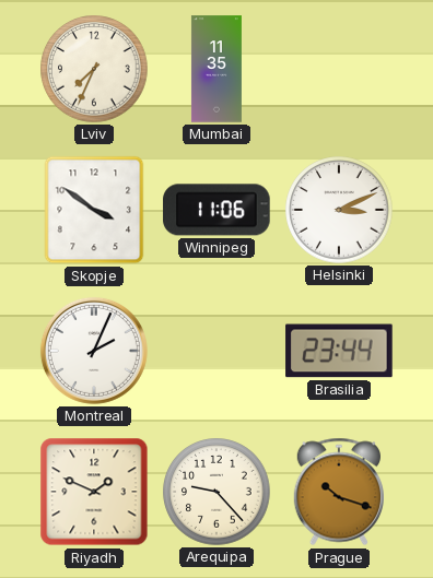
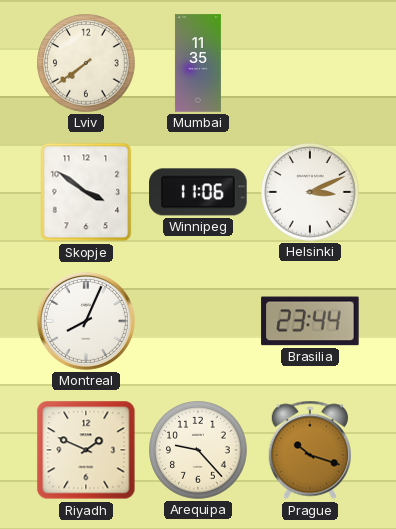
Lviv: 7:34 -> 7:39
Montreal: 2:04 -> 8:04
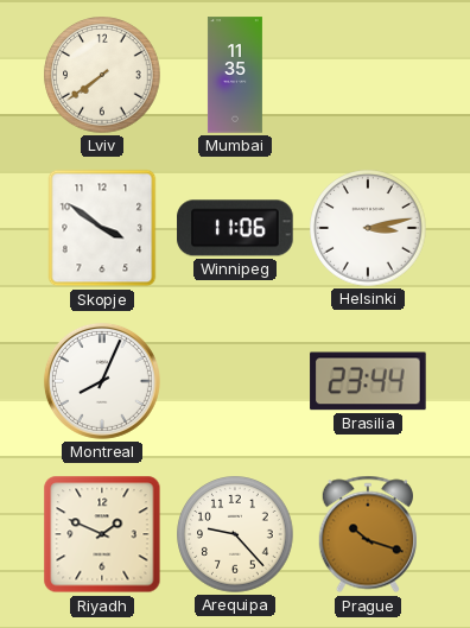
Helsinki: 3:11 -> 3:13
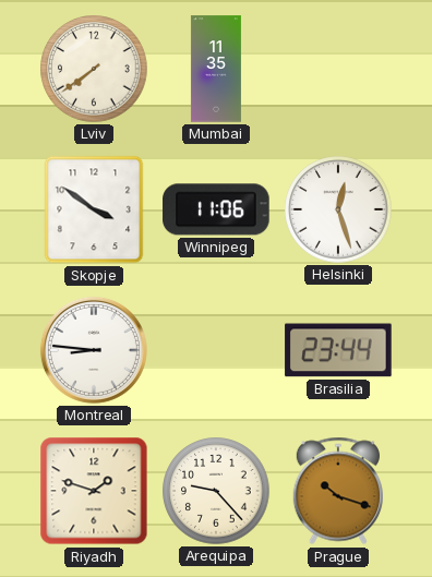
Helsinki: 3:13 -> 12:27
Montreal: 8:04 -> 8:46
Riyadh: 1:49 -> 1:48
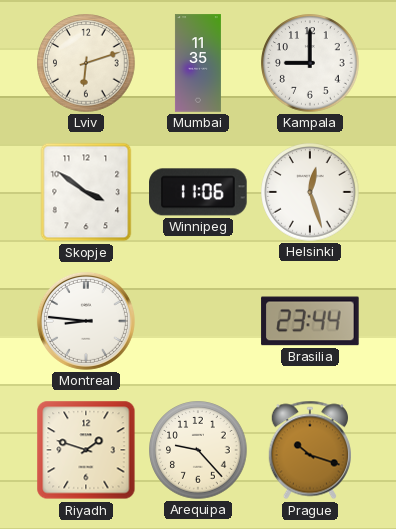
Lviv: 7:39 -> 6:12
Kampala: none -> 9:00
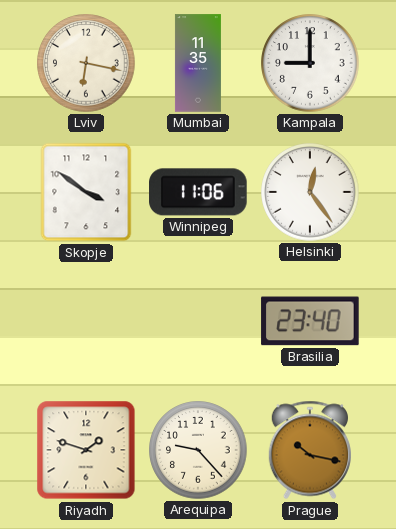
Lviv: 6:12 -> 6:17
Helsinki: 12:27 -> 12:24
Montreal: 8:46 -> none
Brasilia: 23:44 -> 23:40
Prague: 10:18 -> 10:17
